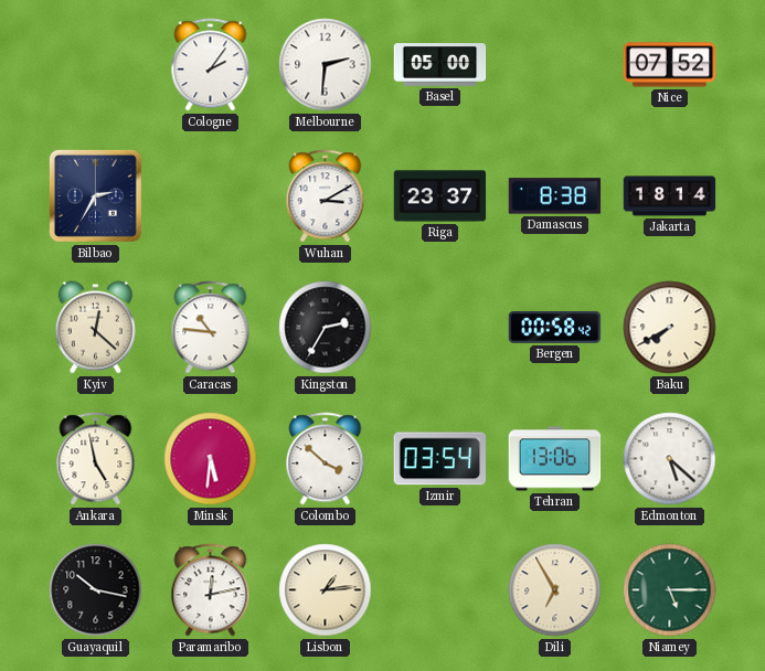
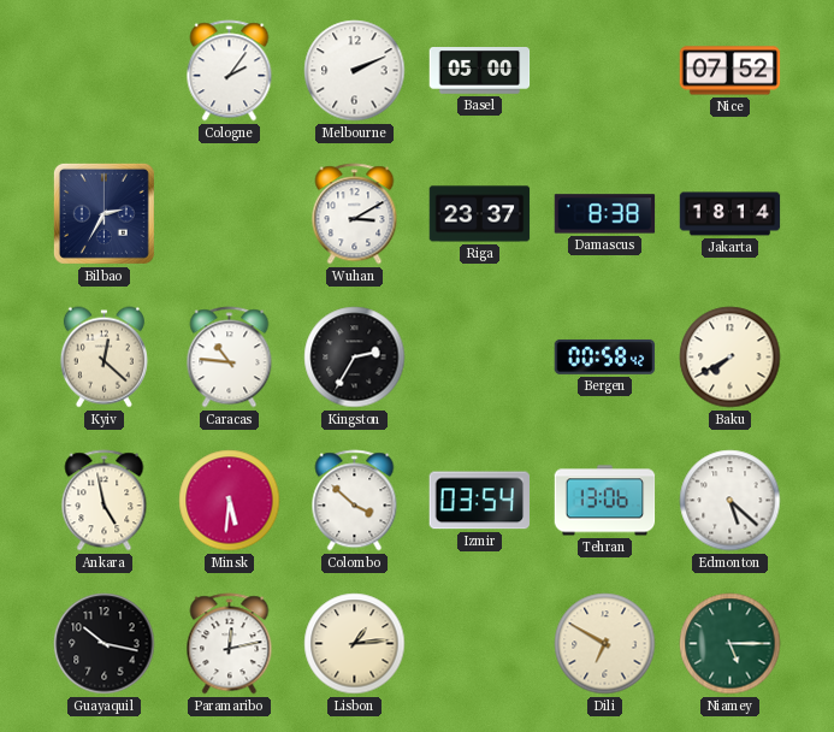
Melbourne: 2:31 -> 2:11
Dili: 6:55 -> 6:50
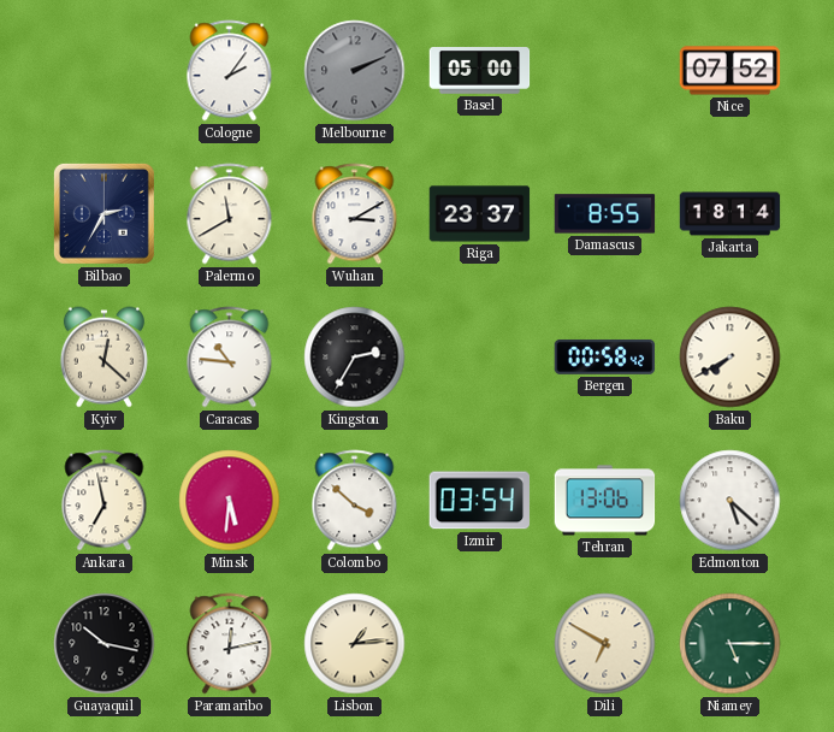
Melbourne dial: white -> grey
Palermo: none -> 11:40
Damascus: 8:38 -> 8:55
Ankara: 4:58 -> 6:58
